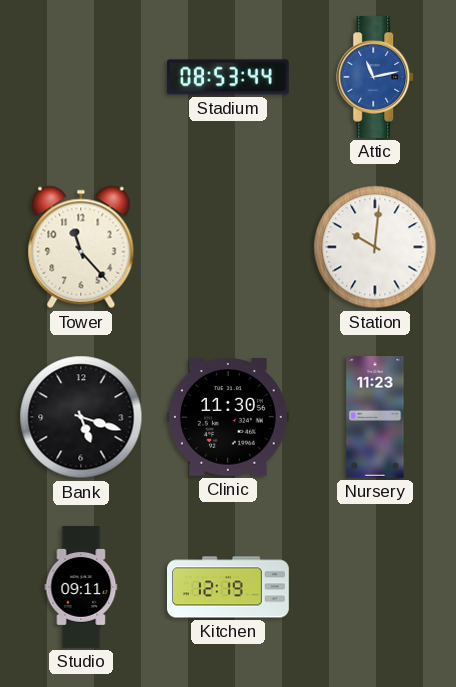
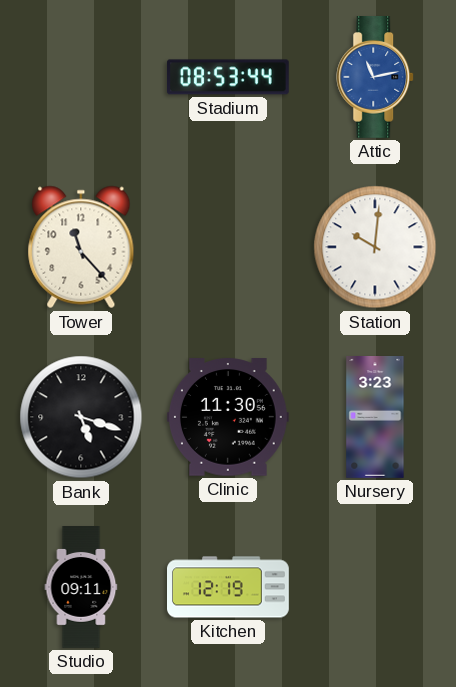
Nursery: 11:23 -> 3:23
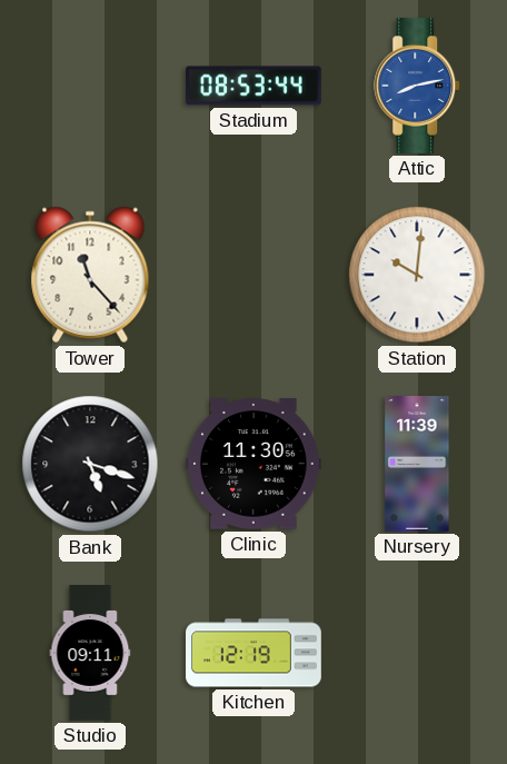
Attic: 11:13 -> 8:13
Nursery: 3:23 -> 11:39
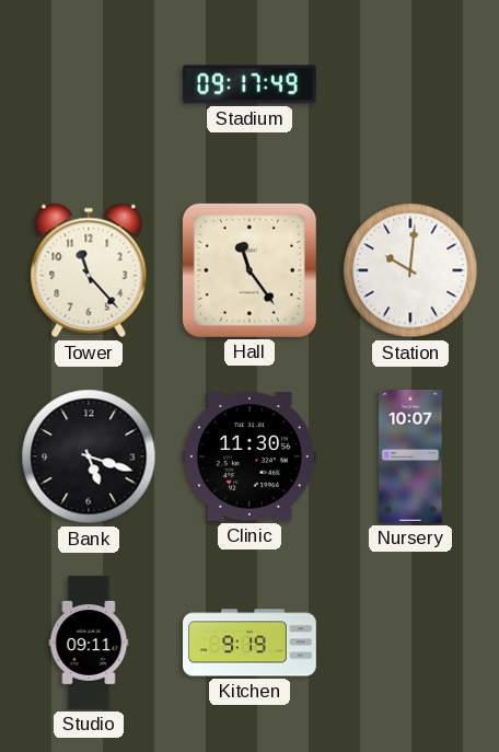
Stadium: 08:53 -> 09:17
Attic: 8:13 -> none
Hall: none -> 11:24
Nursery: 11:39 -> 10:07
Kitchen: 12:19 -> 9:19
